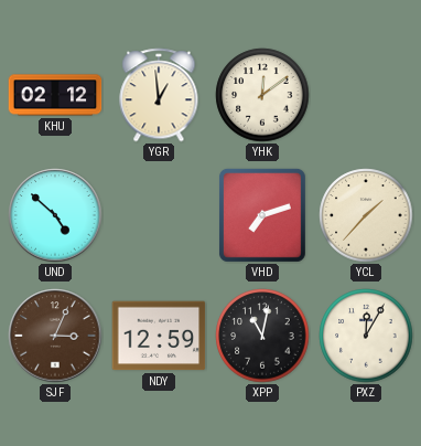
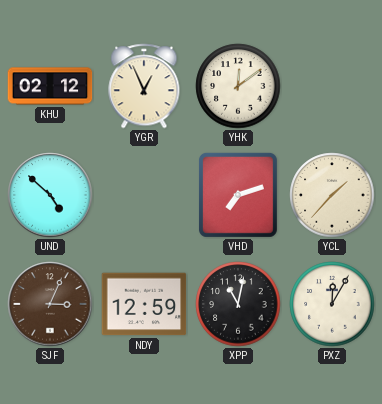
YGR: 12:59 -> 12:56
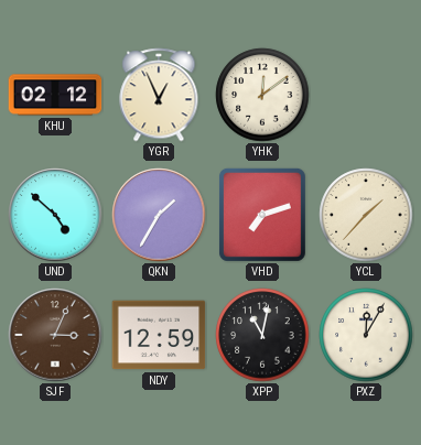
QKN: none -> 1:35
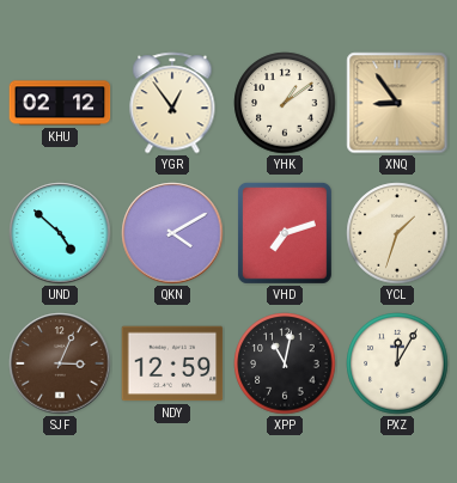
YGR: 12:56 -> 12:54
YHK: 12:09 -> 1:09
XNQ: none -> 8:54
QKN: 1:35 -> 4:10
YCL: 1:37 -> 1:33
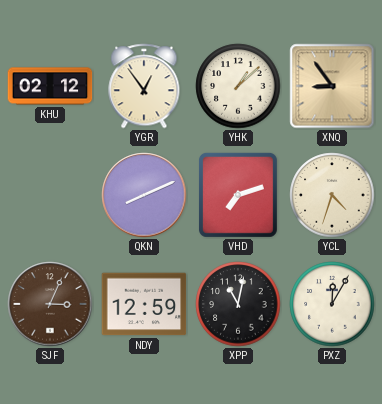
YHK: 1:09 -> 1:08
UND: 4:52 -> none
QKN: 4:10 -> 8:11
YCL: 1:33 -> 4:33
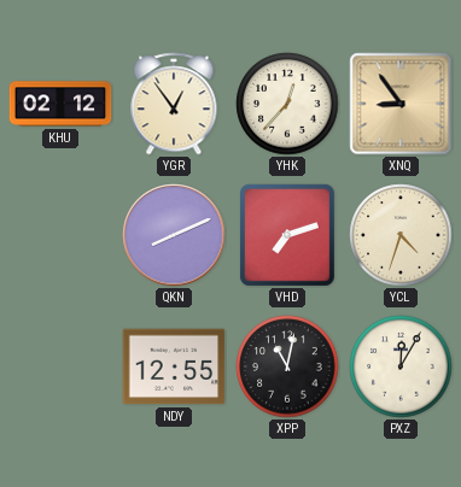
YHK: 1:08 -> 12:37
SJF: 3:04 -> none
NDY: 12:59 -> 12:55
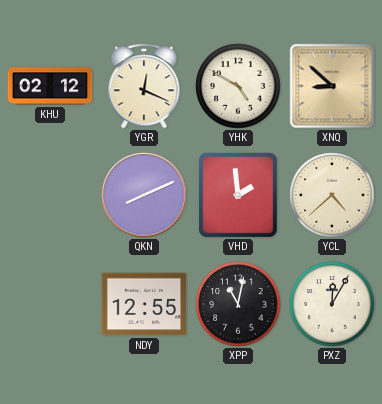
YGR: 12:54 -> 12:19
YHK: 12:37 -> 4:50
XNQ: 8:54 -> 8:52
VHD: 7:12 -> 1:59
YCL: 4:33 -> 4:38
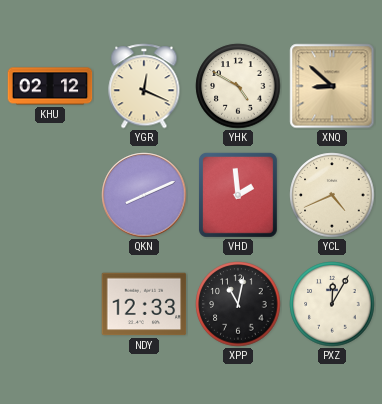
YCL: 4:38 -> 4:41
NDY: 12:55 -> 12:33
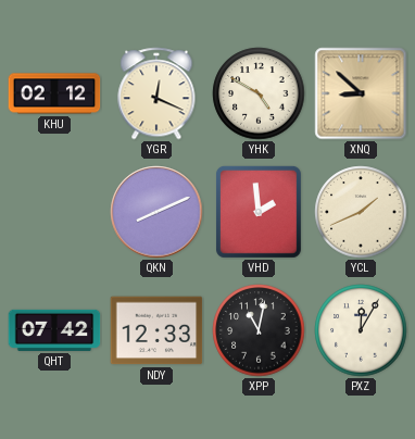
YCL: 4:41 -> 1:41
QHT: none -> 07:42
